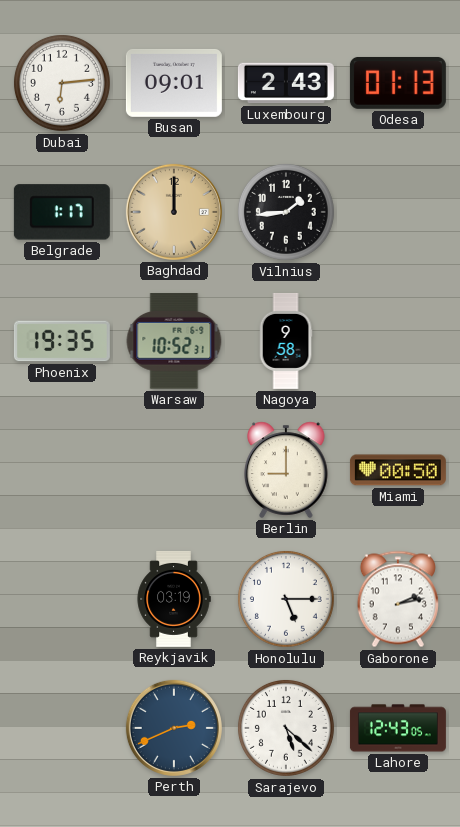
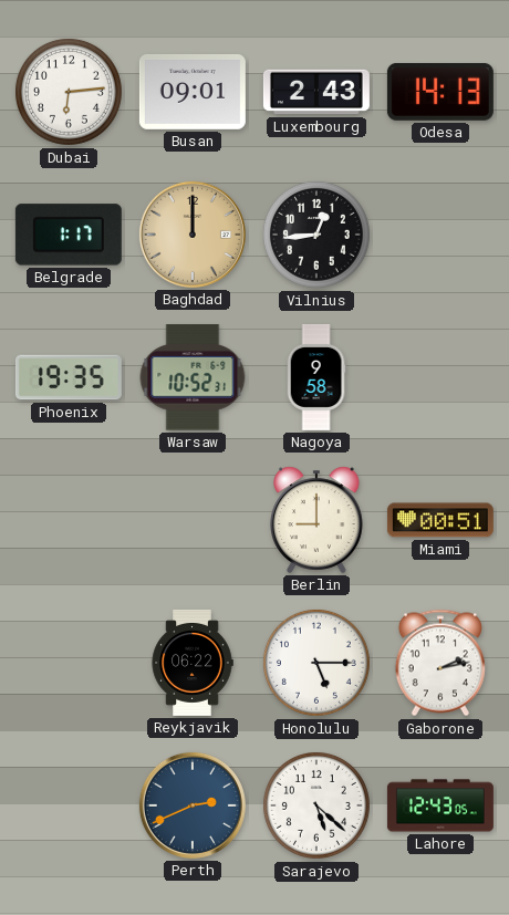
Odesa: 01:13 -> 14:13
Vilnius: 1:44 -> 12:44
Miami: 00:50 -> 00:51
Reykjavik: 03:19 -> 06:22
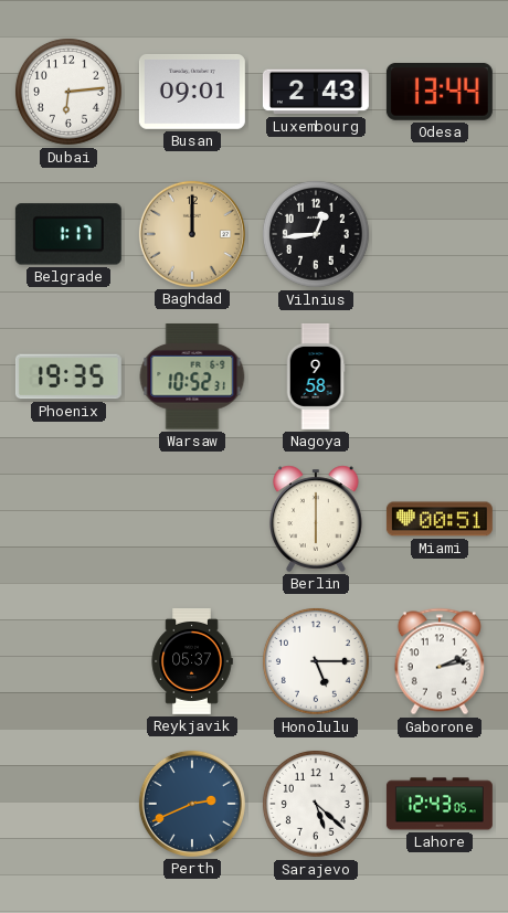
Odesa: 14:13 -> 13:44
Berlin: 9:00 -> 6:00
Reykjavik: 06:22 -> 05:37
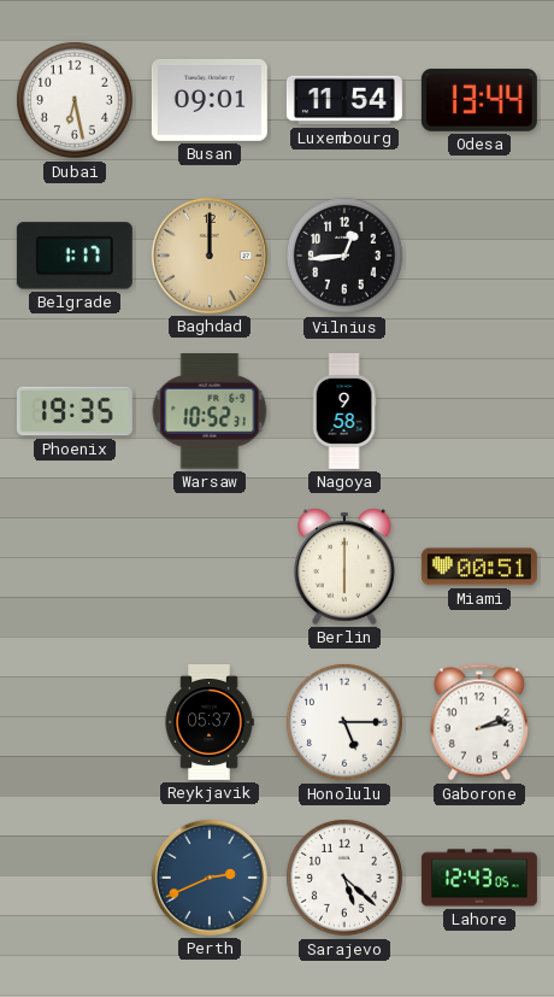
Dubai: 6:14 -> 6:28
Luxembourg: 2:43 -> 11:54
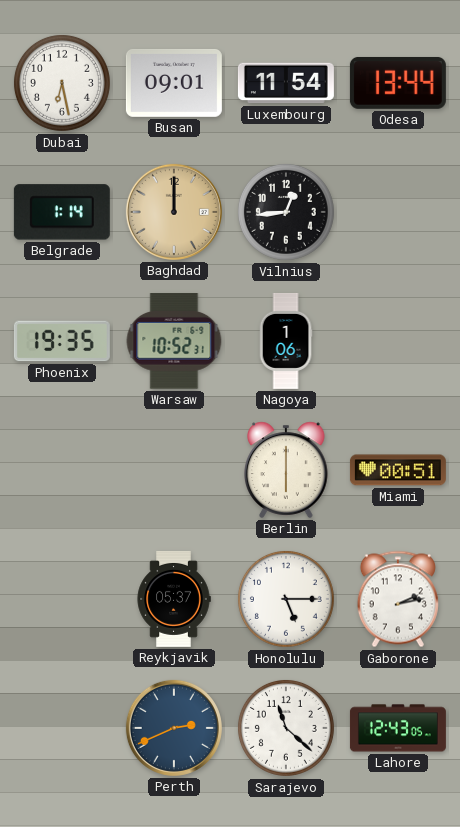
Belgrade: 1:17 -> 1:14
Nagoya: 9:58 -> 1:06
Sarajevo: 5:22 -> 11:22
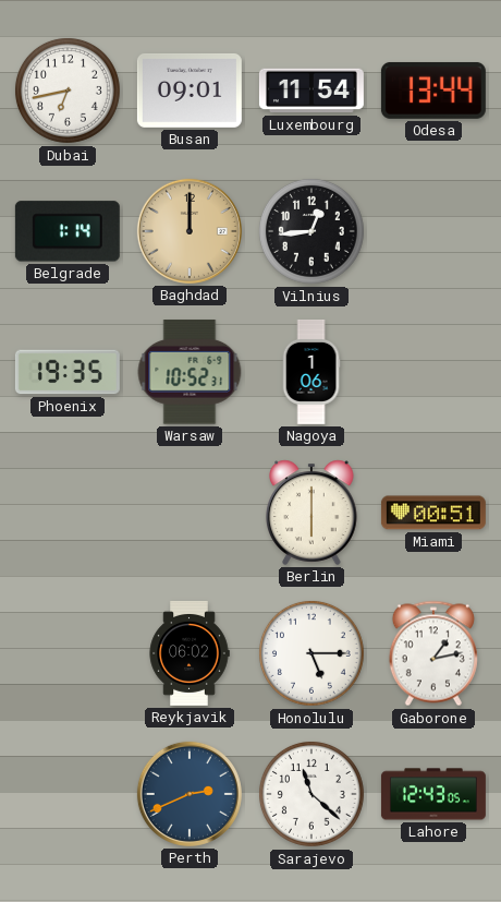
Dubai: 6:28 -> 6:43
Reykjavik: 05:37 -> 06:02
Gaborone: 2:13 -> 1:13
